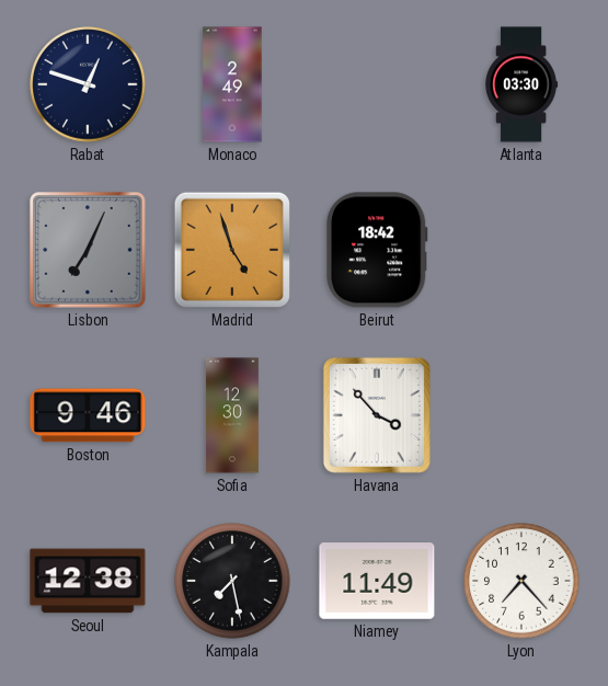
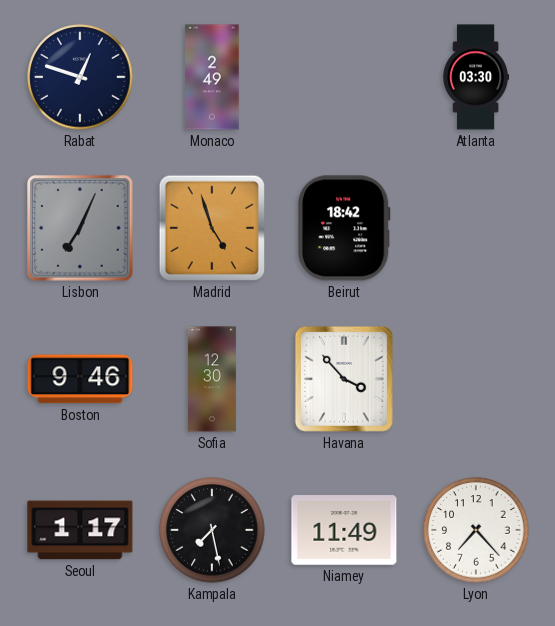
Seoul: 12:38 -> 1:17
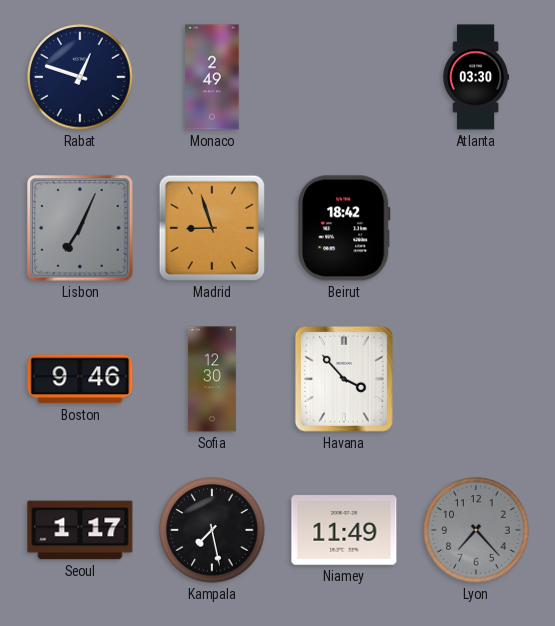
Madrid: 4:57 -> 8:57
Lyon dial: white -> grey
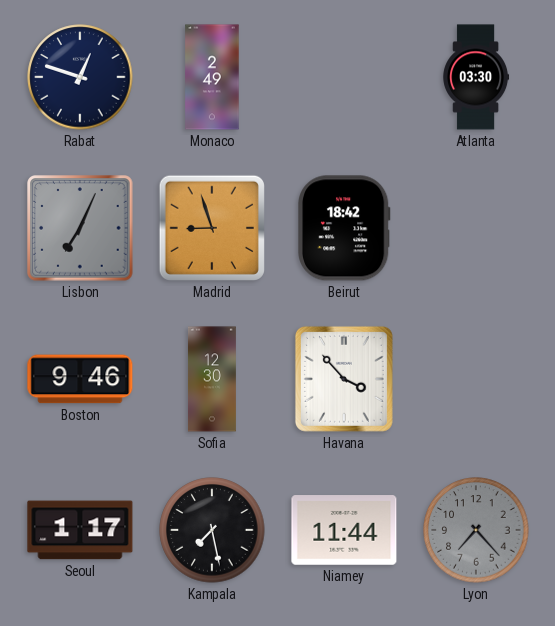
Niamey: 11:49 -> 11:44
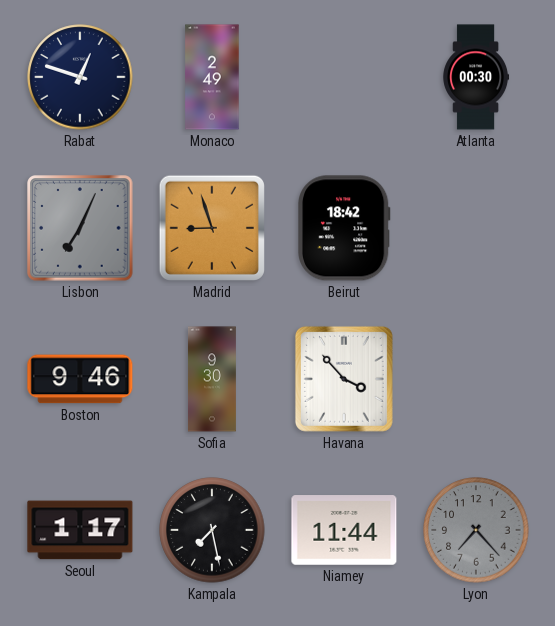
Atlanta: 03:30 -> 00:30
Sofia: 12:30 -> 9:30
